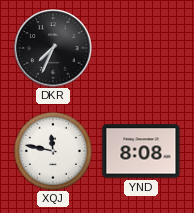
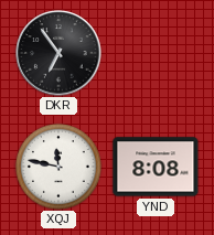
DKR: 7:34 -> 6:54
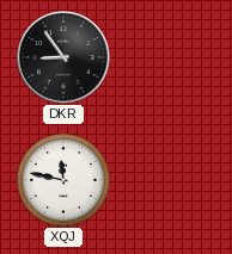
DKR: 6:54 -> 8:54
YND: 8:08 -> none
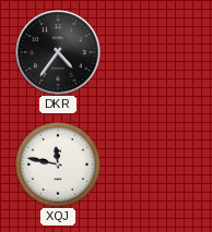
DKR: 8:54 -> 4:36
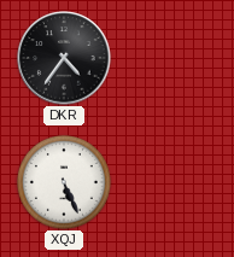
XQJ: 11:47 -> 5:26
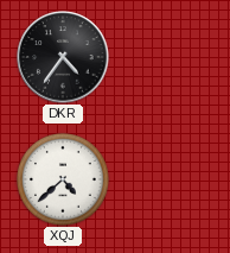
XQJ: 5:26 -> 4:38
